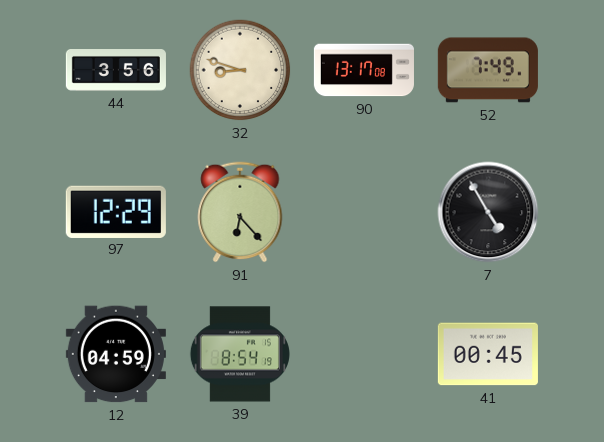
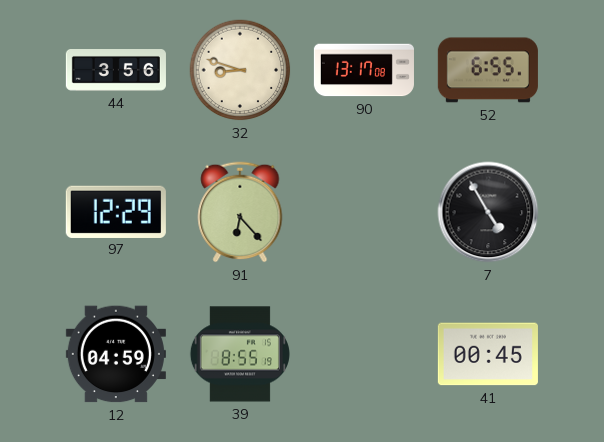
52: 7:49 -> 6:55
39: 8:54 -> 8:55
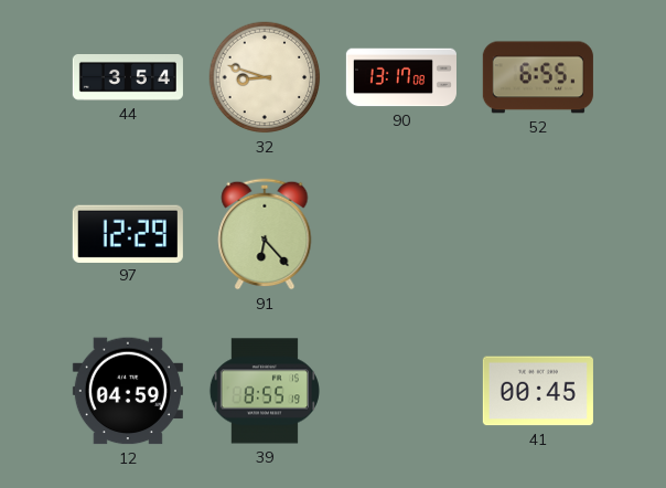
44: 3:56 -> 3:54
7: 4:55 -> none
